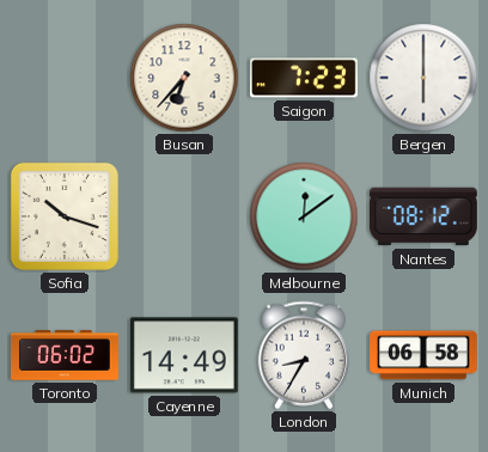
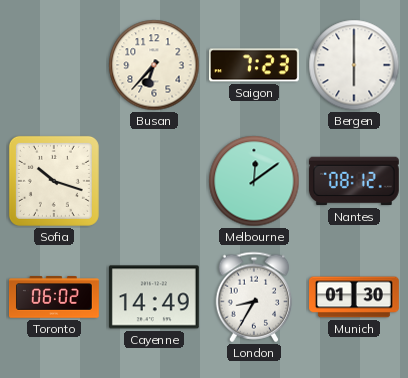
Munich: 06:58 -> 01:30
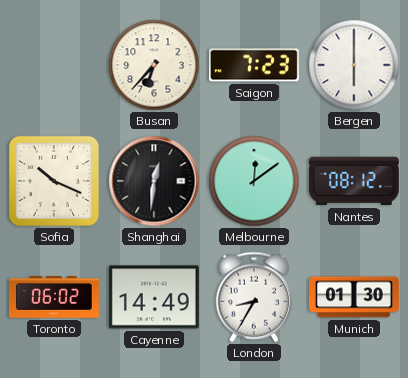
Sofia: 10:18 -> 10:19
Shanghai: none -> 12:31
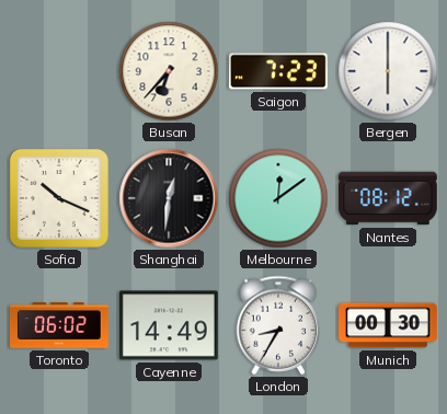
Munich: 01:30 -> 00:30
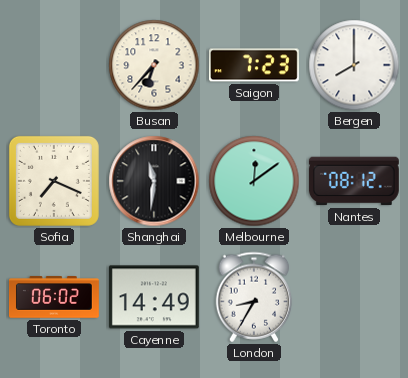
Bergen: 6:00 -> 8:00
Sofia: 10:19 -> 7:19
Shanghai: 12:31 -> 11:31
Munich: 00:30 -> none
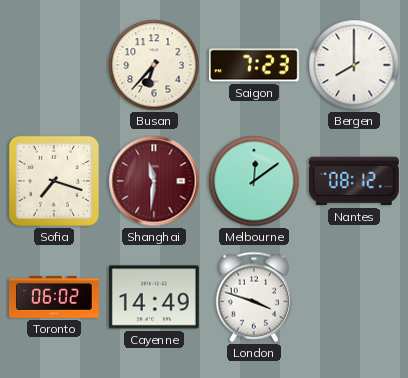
Sofia: 7:19 -> 7:18
Shanghai dial: black -> burgundy
London: 8:35 -> 3:48
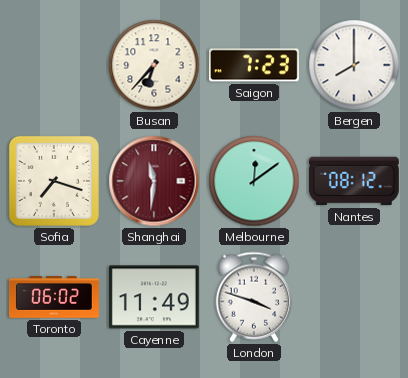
Cayenne: 14:49 -> 11:49
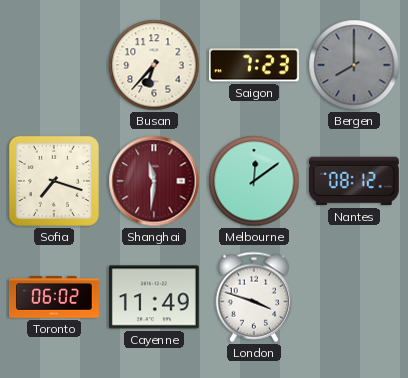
Bergen dial: white -> grey
